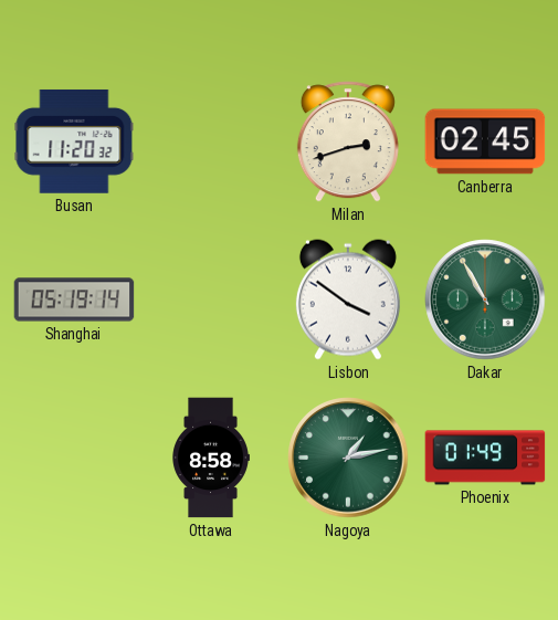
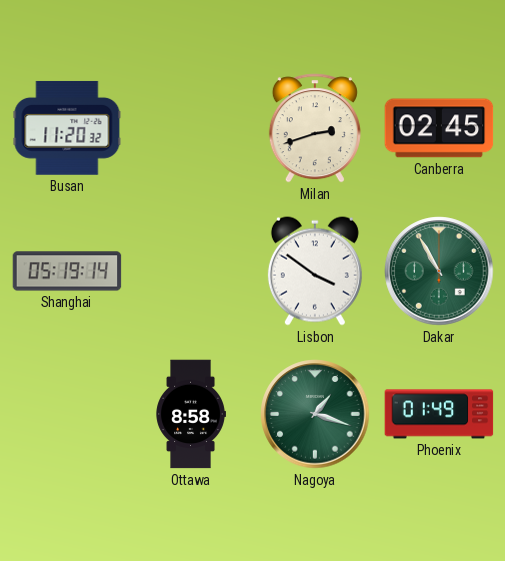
Nagoya: 1:13 -> 1:18
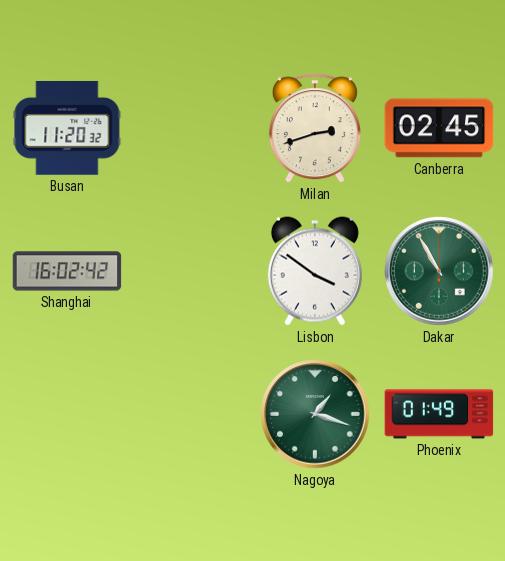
Shanghai: 05:19 -> 16:02
Ottawa: 8:58 -> none
